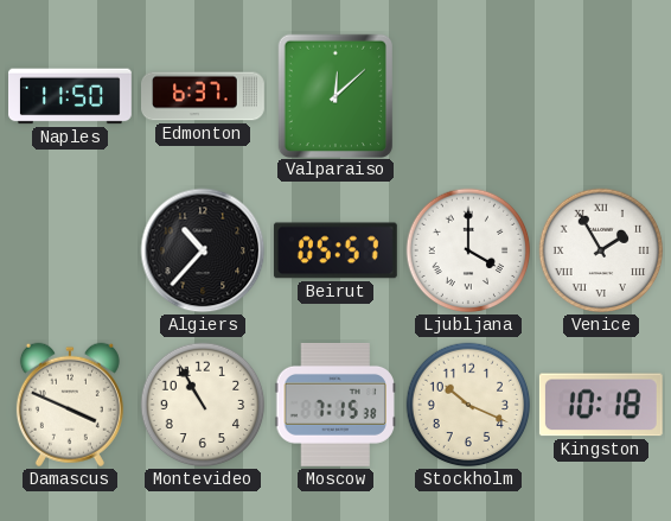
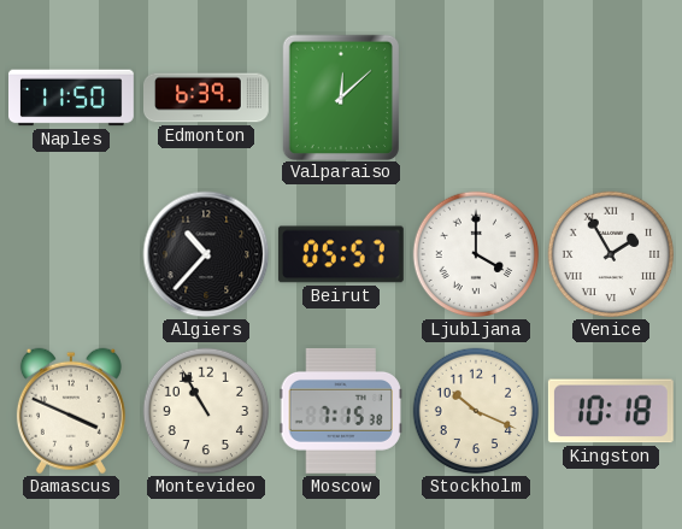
Edmonton: 6:37 -> 6:39
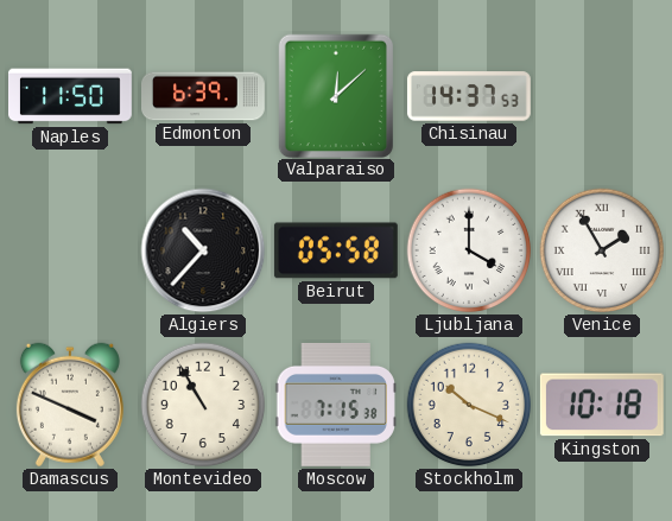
Chisinau: none -> 14:37
Beirut: 05:57 -> 05:58
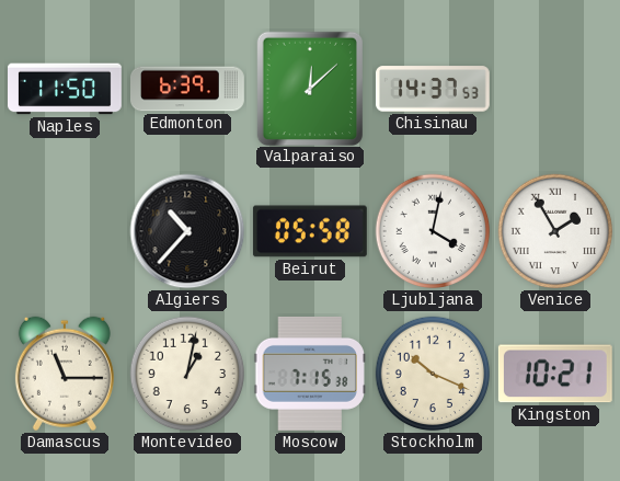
Ljubljana: 4:00 -> 4:02
Damascus: 3:49 -> 11:15
Montevideo: 10:55 -> 1:02
Kingston: 10:18 -> 10:21
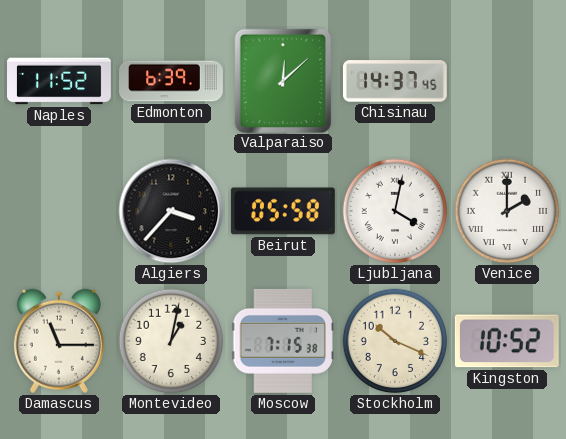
Naples: 11:50 -> 11:52
Chisinau: 14:37:53 -> 14:37:45
Algiers: 10:37 -> 3:37
Venice: 1:55 -> 2:00
Kingston: 10:21 -> 10:52
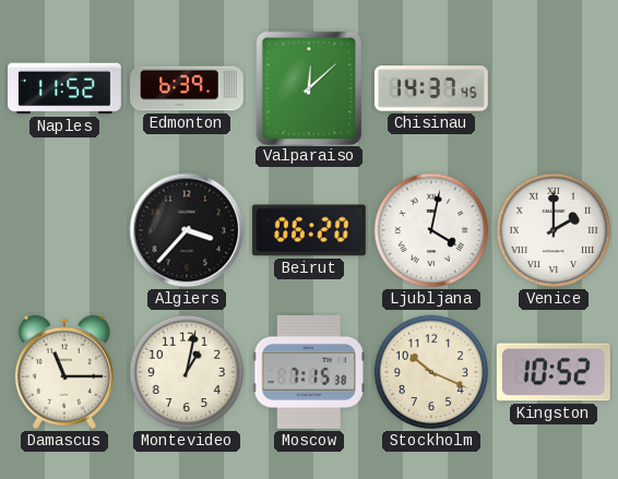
Beirut: 05:58 -> 06:20
